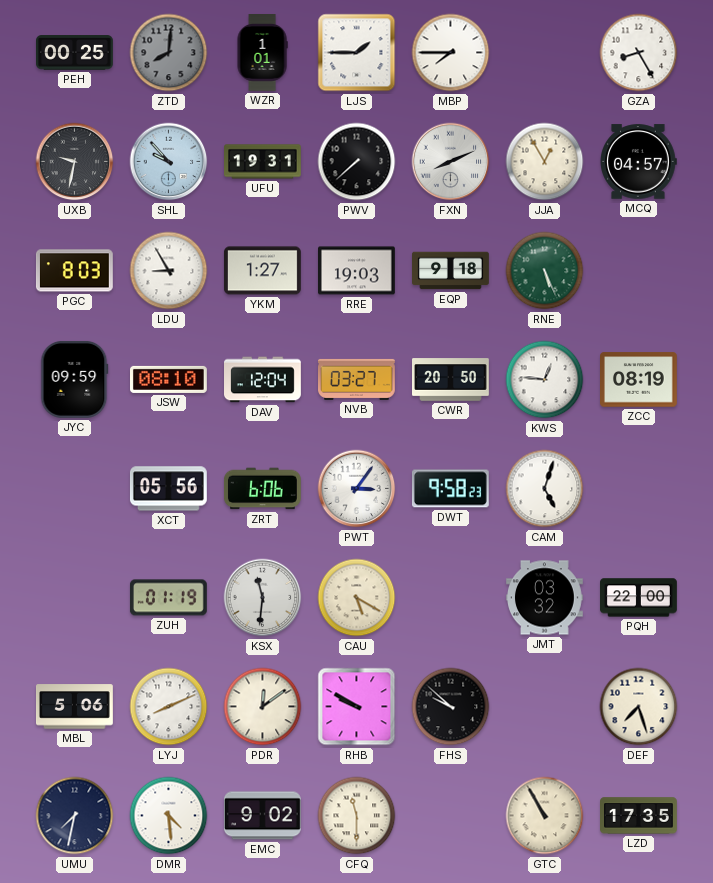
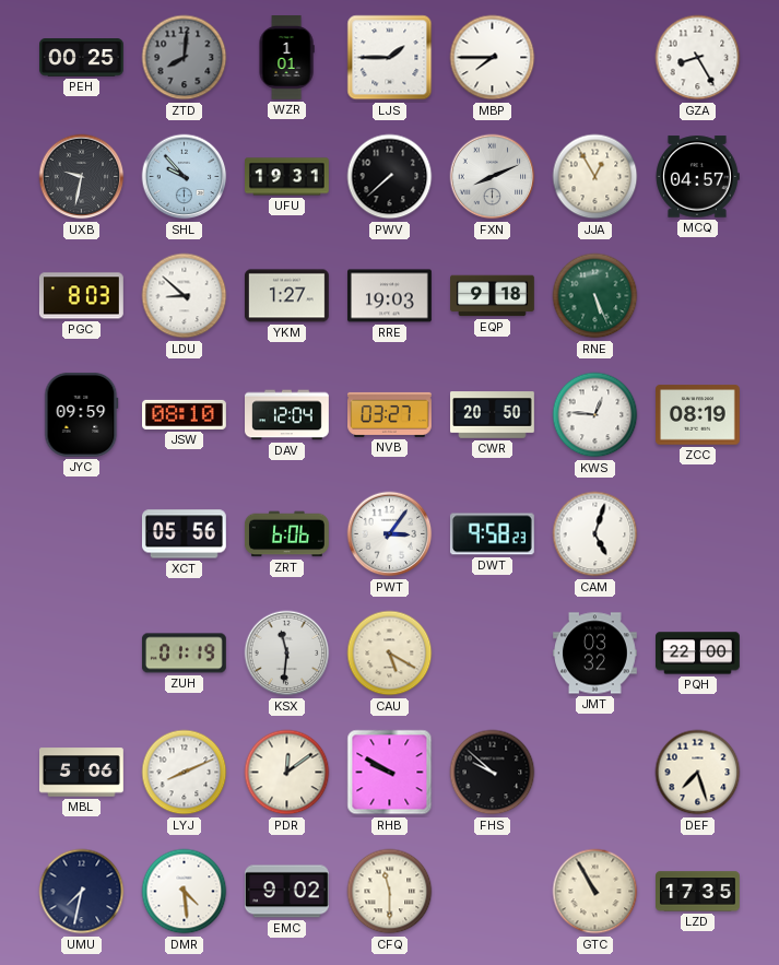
LDU: 8:55 -> 8:52
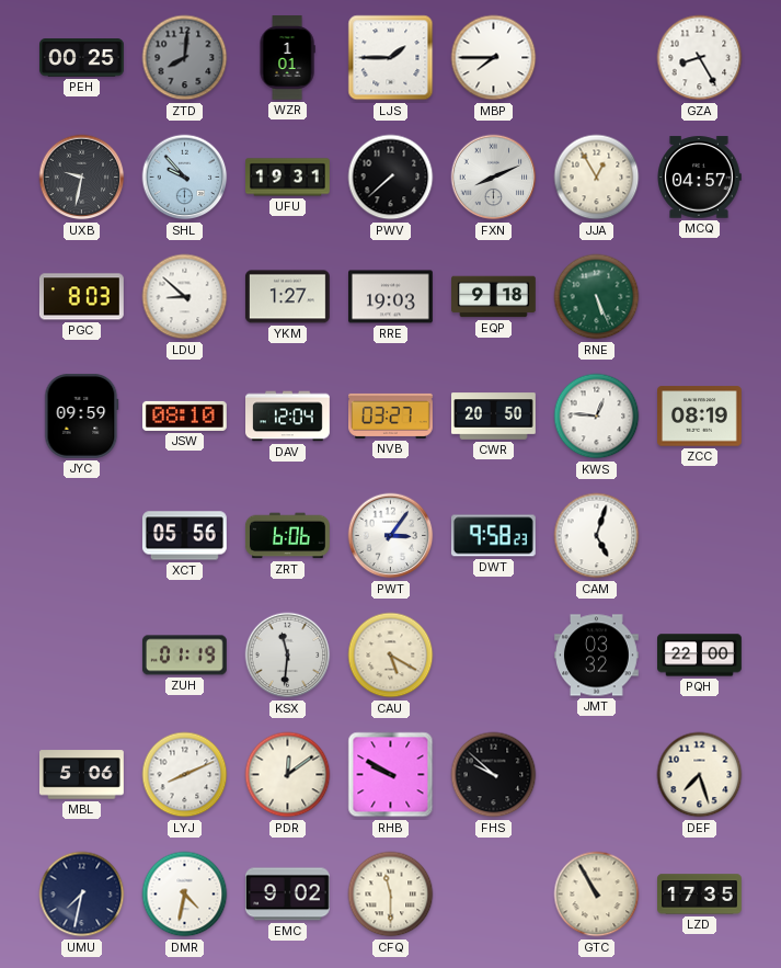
DMR: 4:29 -> 4:32
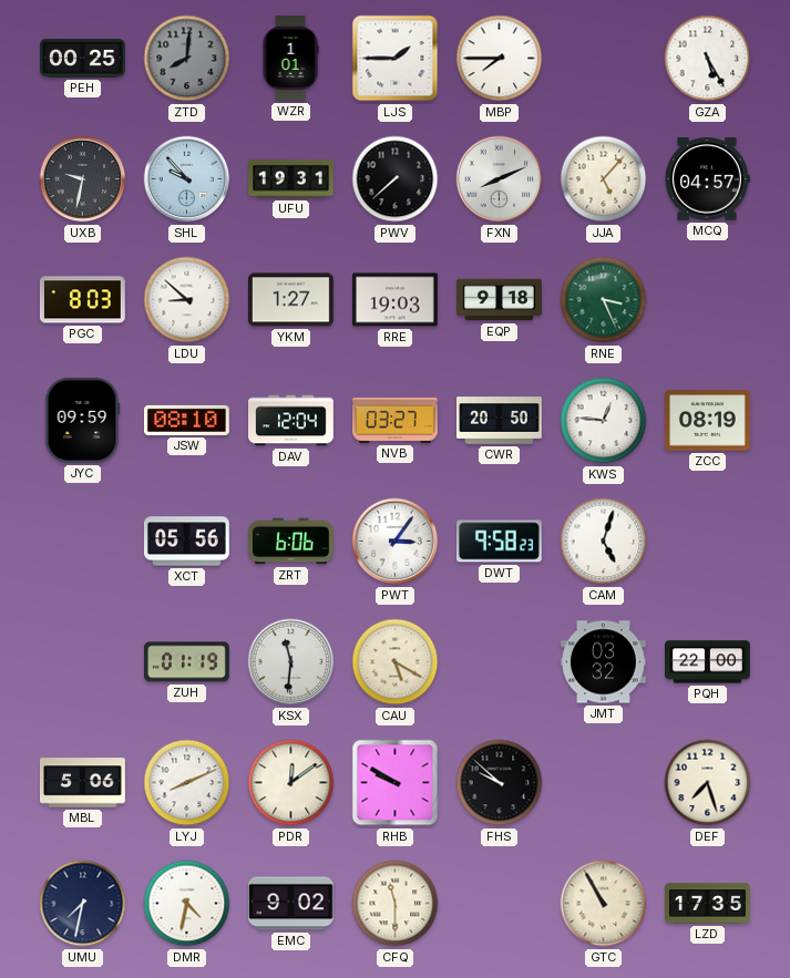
GZA: 8:25 -> 5:25
JJA: 12:55 -> 5:07
RNE: 5:26 -> 3:26
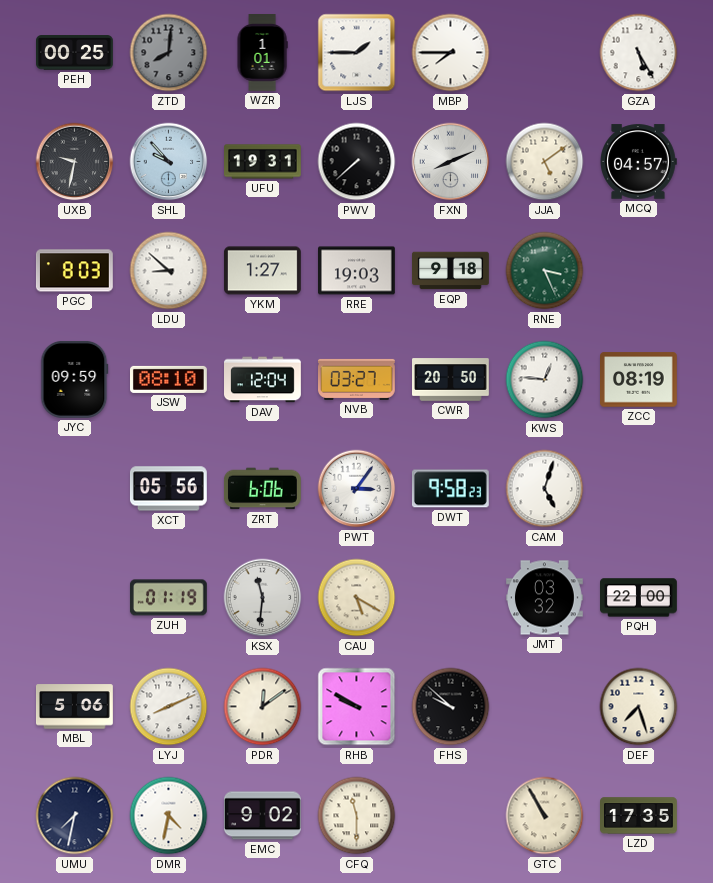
JJA: 5:07 -> 5:09
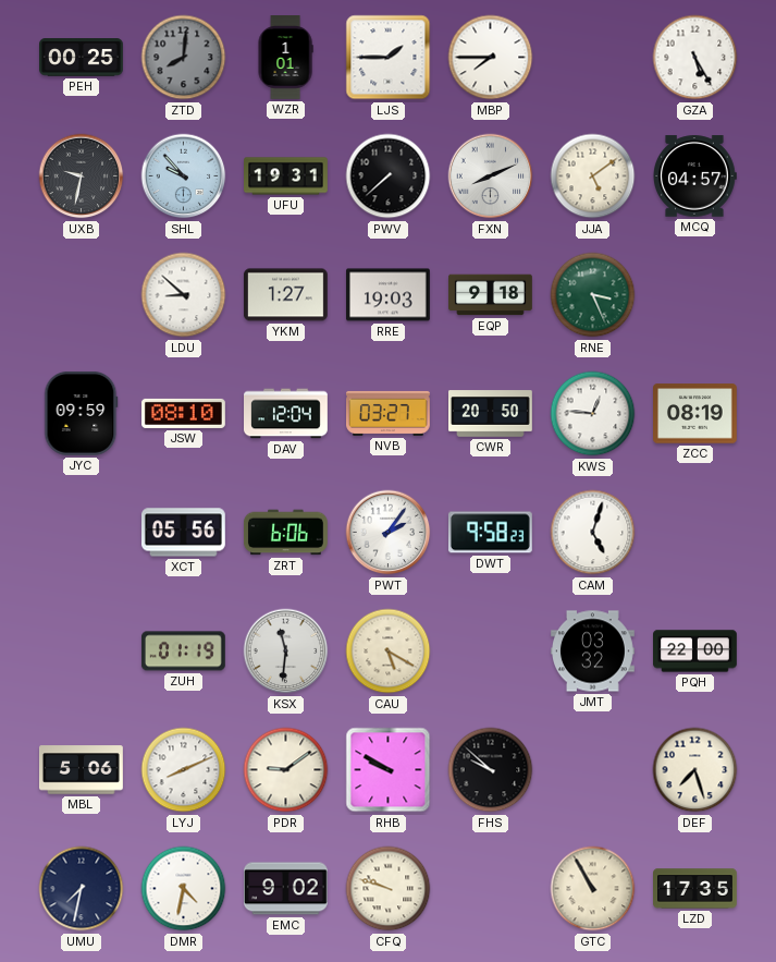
PGC: 8:03 -> none
PWT: 3:06 -> 2:06
PDR: 12:09 -> 9:09
CFQ: 11:30 -> 9:48
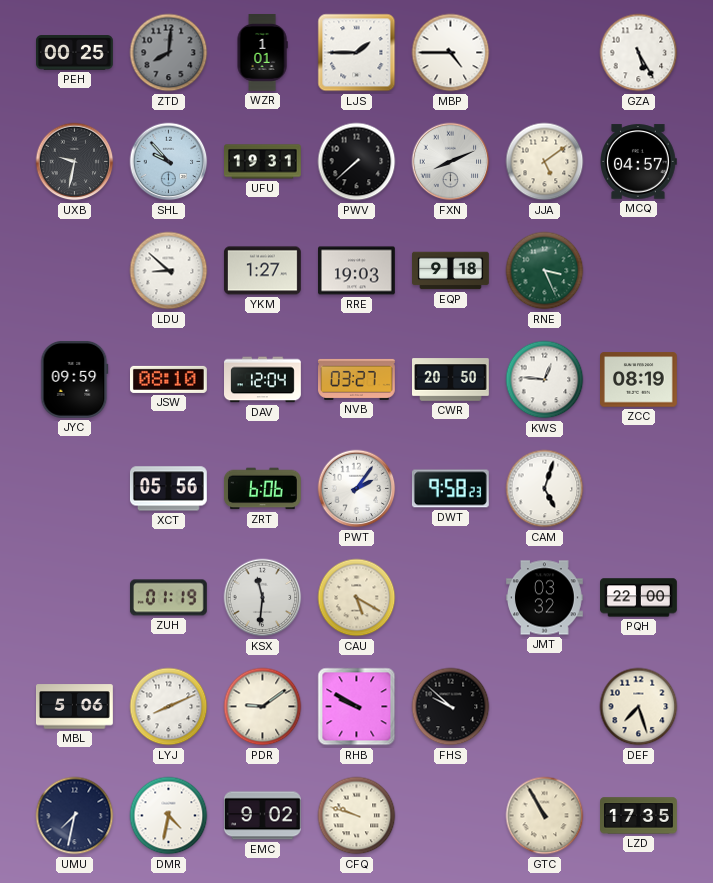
MBP: 7:45 -> 4:45
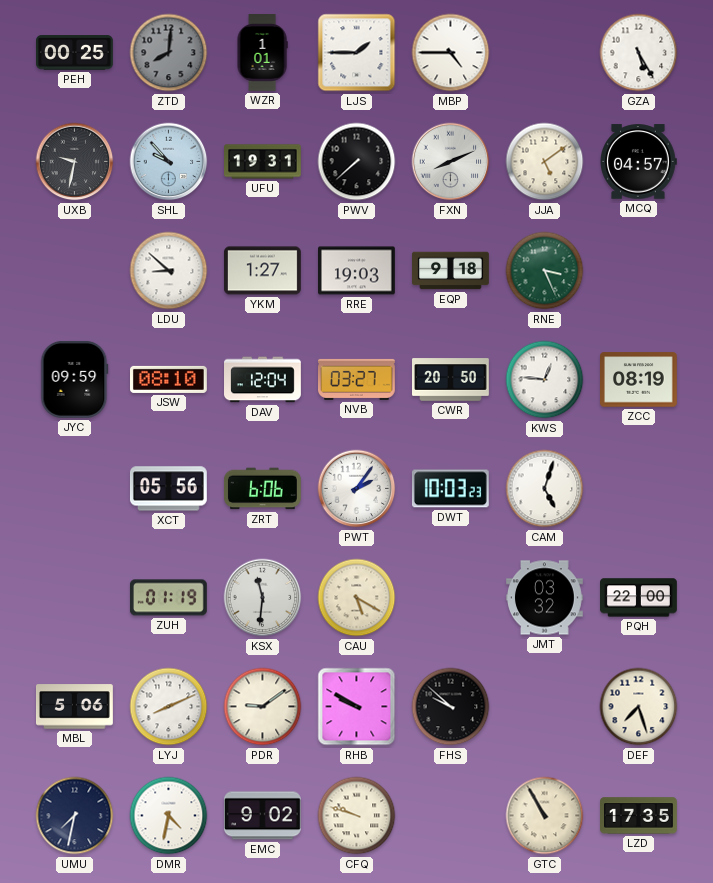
DWT: 9:58 -> 10:03
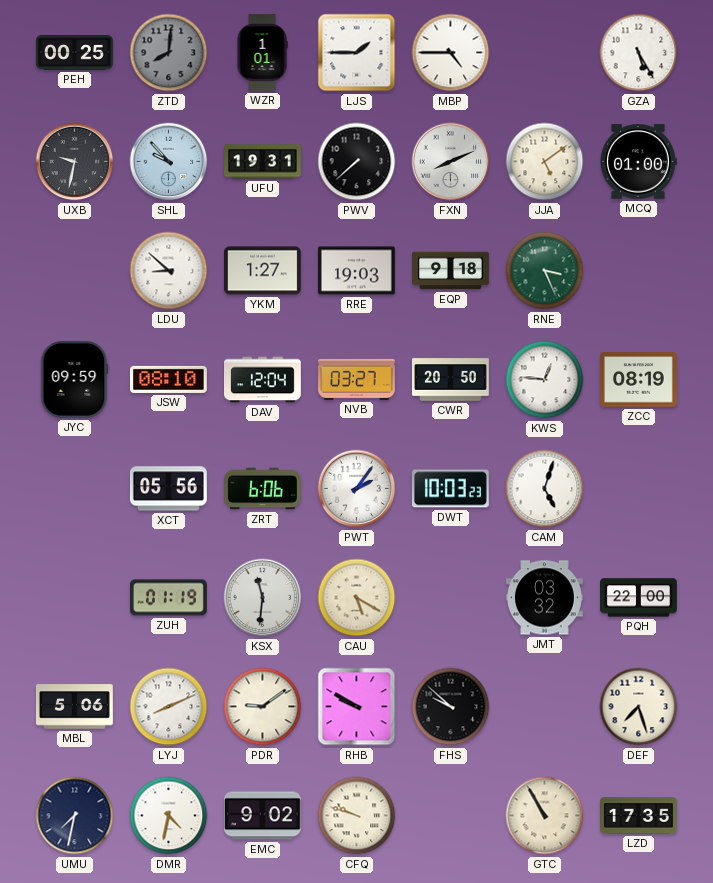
MCQ: 04:57 -> 01:00
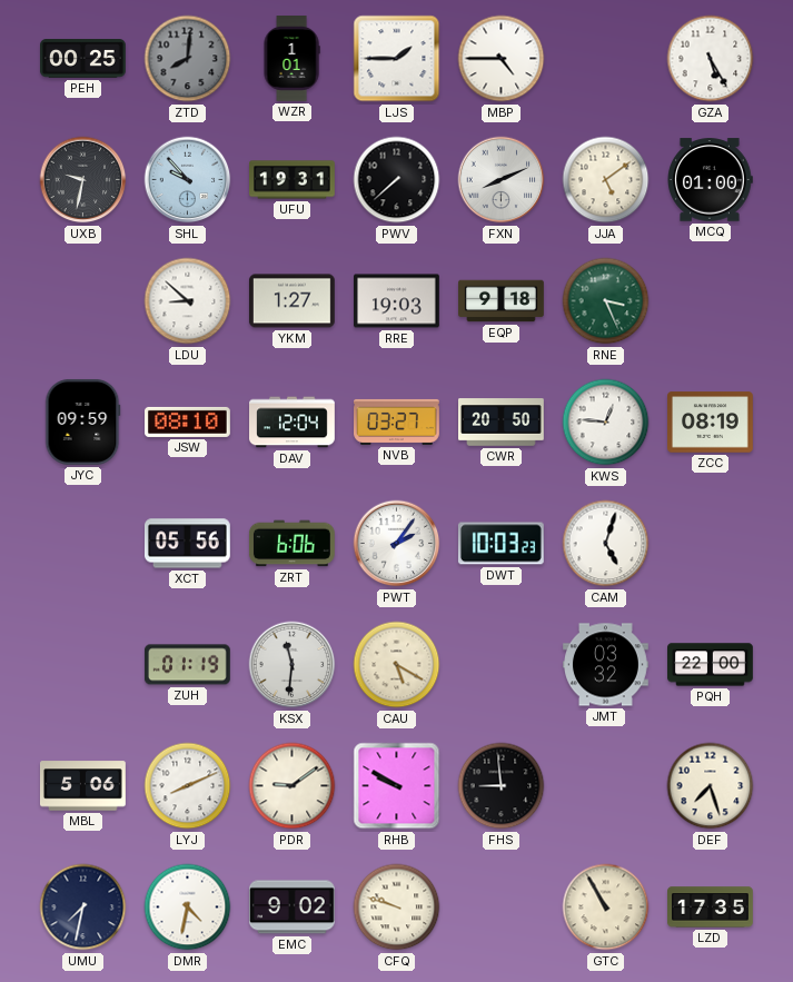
FHS: 9:52 -> 8:59
